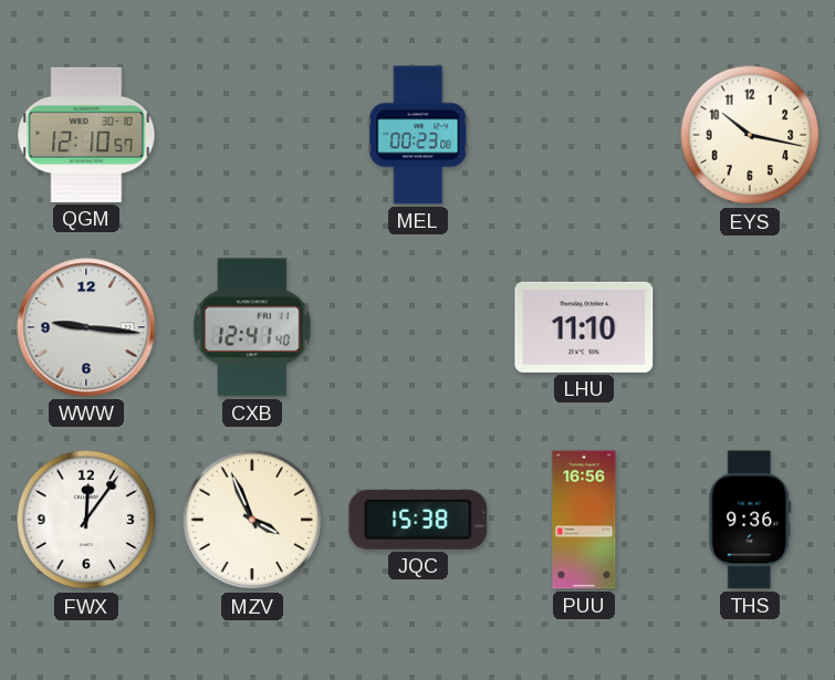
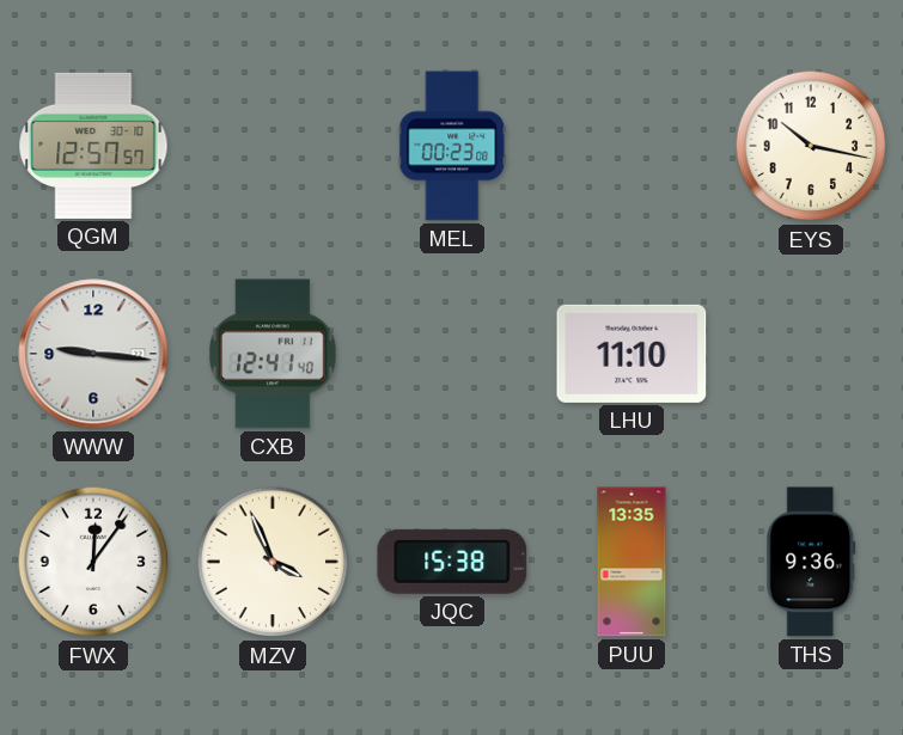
QGM: 12:10 -> 12:57
PUU: 16:56 -> 13:35
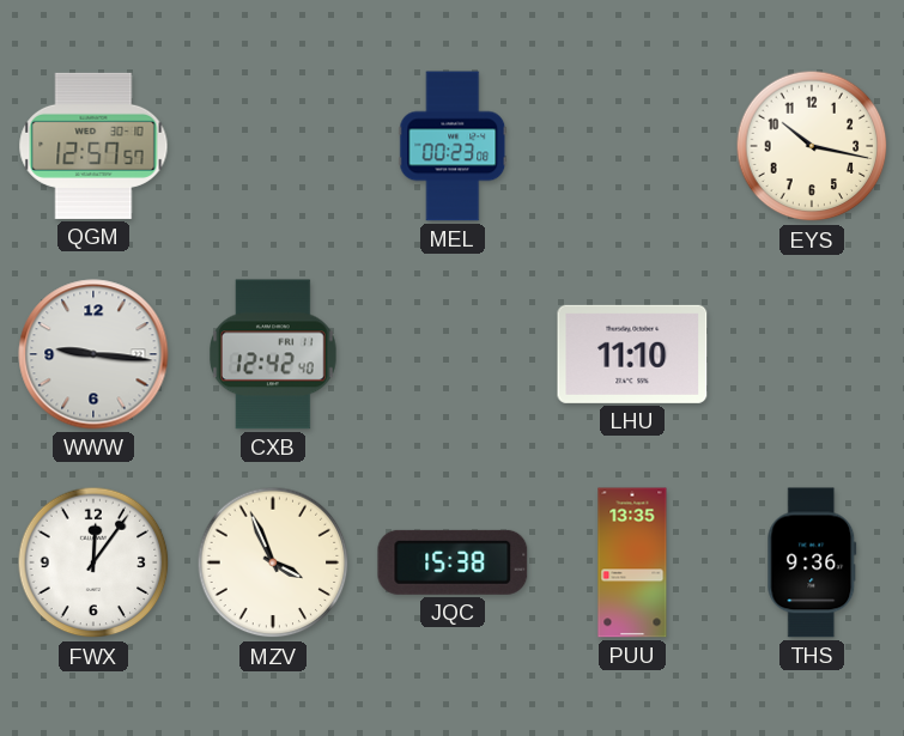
CXB: 12:41 -> 12:42
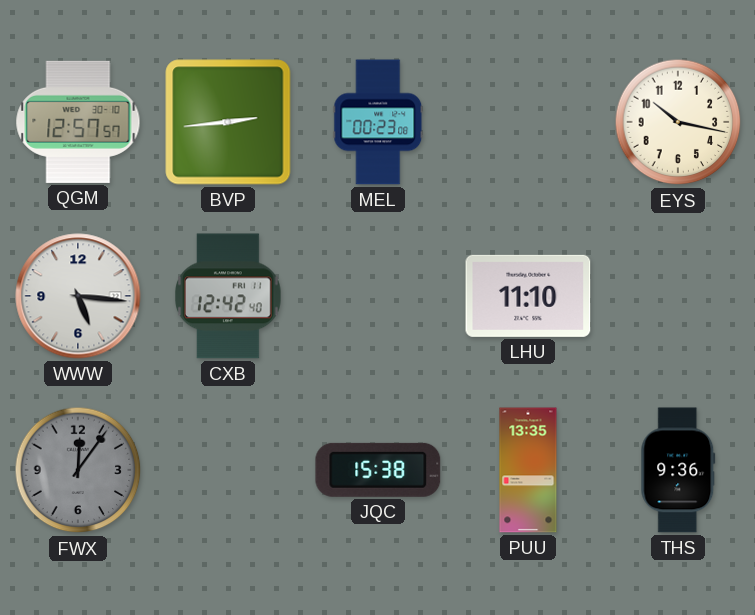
BVP: none -> 2:44
WWW: 9:16 -> 5:16
FWX dial: white -> grey
MZV: 3:56 -> none
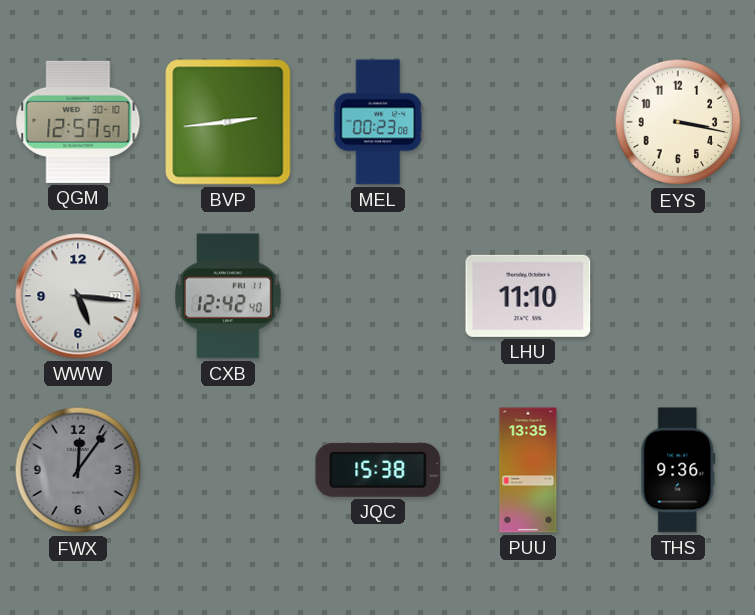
EYS: 10:17 -> 3:17
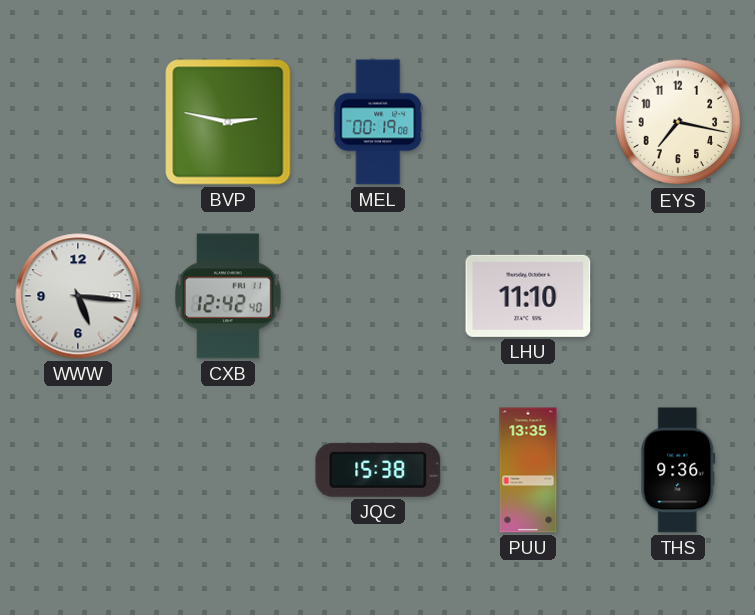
QGM: 12:57 -> none
BVP: 2:44 -> 2:47
MEL: 00:23 -> 00:19
EYS: 3:17 -> 7:17
FWX: 12:06 -> none
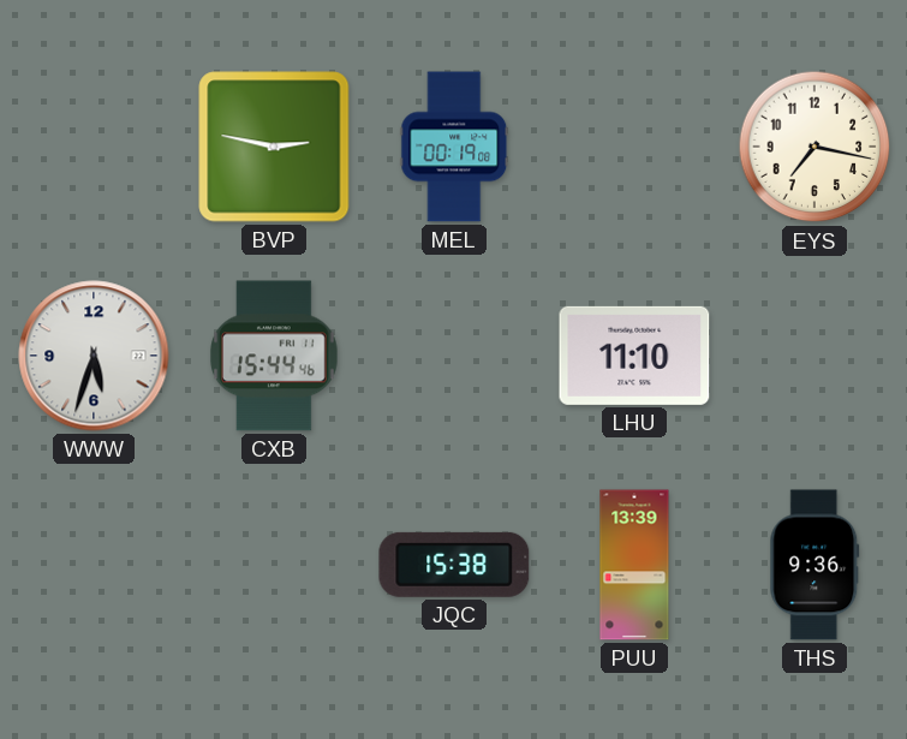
WWW: 5:16 -> 5:33
CXB: 12:42 -> 15:44
PUU: 13:35 -> 13:39
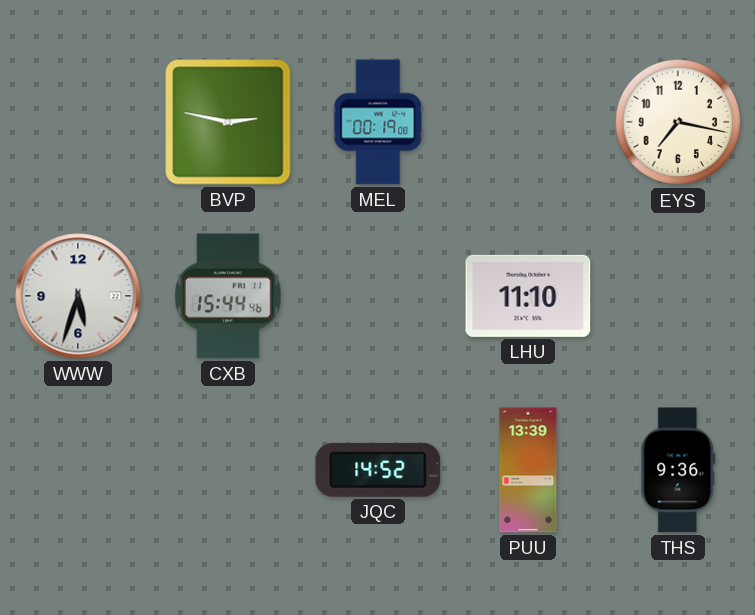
JQC: 15:38 -> 14:52
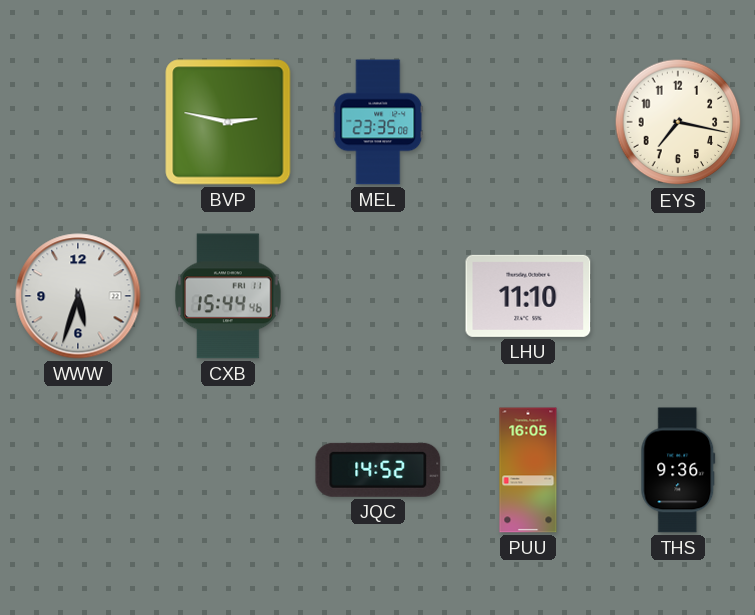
MEL: 00:19 -> 23:35
PUU: 13:39 -> 16:05
